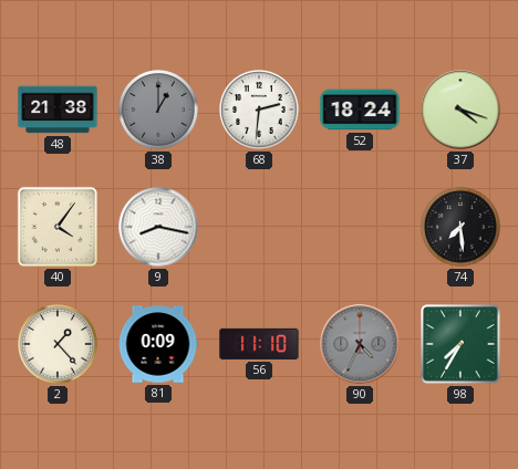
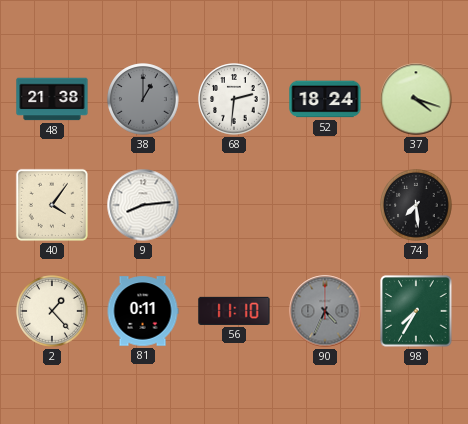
9: 8:17 -> 8:14
81: 0:09 -> 0:11
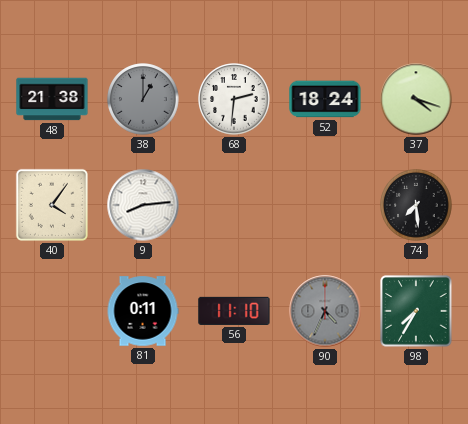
2: 1:23 -> none
